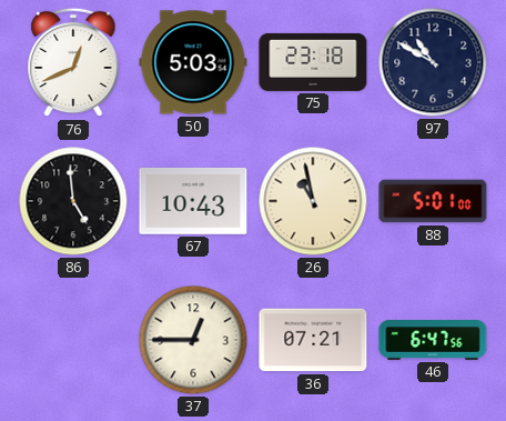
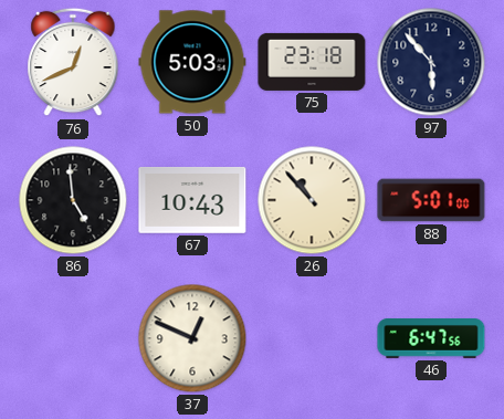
97: 10:50 -> 5:53
26: 10:58 -> 10:53
37: 12:45 -> 12:49
36: 07:21 -> none
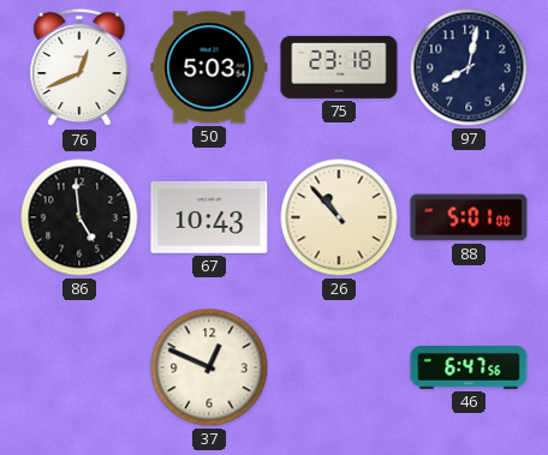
97: 5:53 -> 8:02
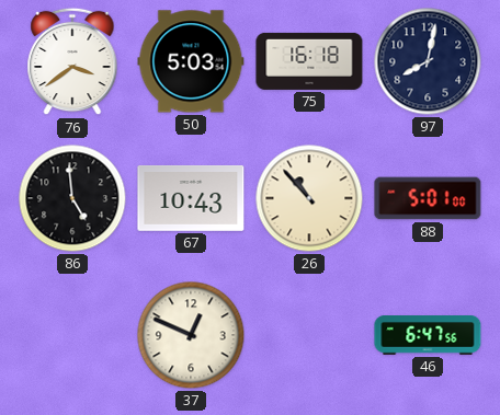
76: 12:41 -> 3:39
75: 23:18 -> 16:18
